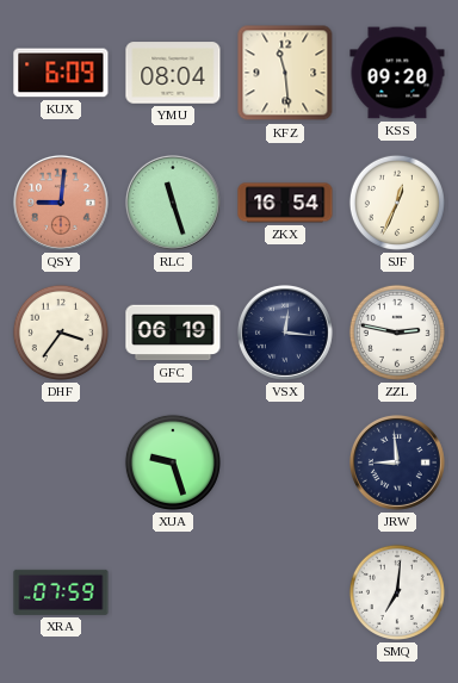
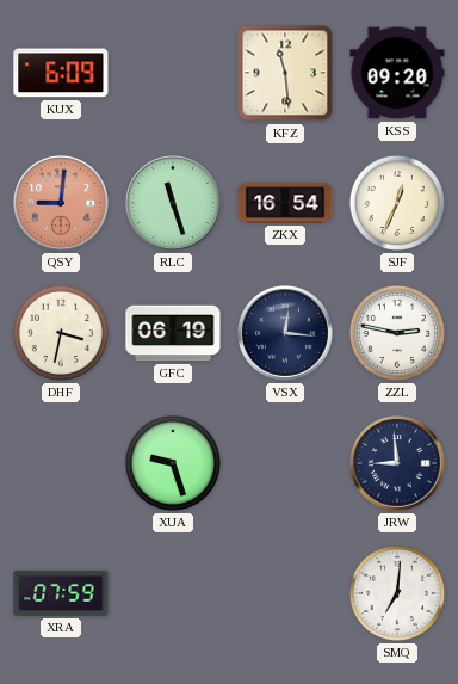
YMU: 08:04 -> none
DHF: 3:36 -> 3:32
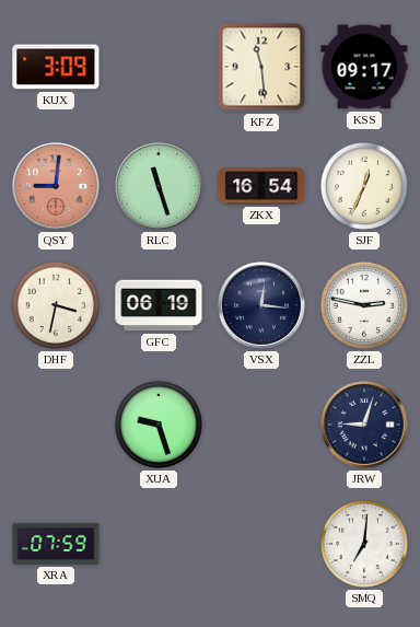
KUX: 6:09 -> 3:09
KSS: 09:20 -> 09:17
JRW: 8:59 -> 9:03
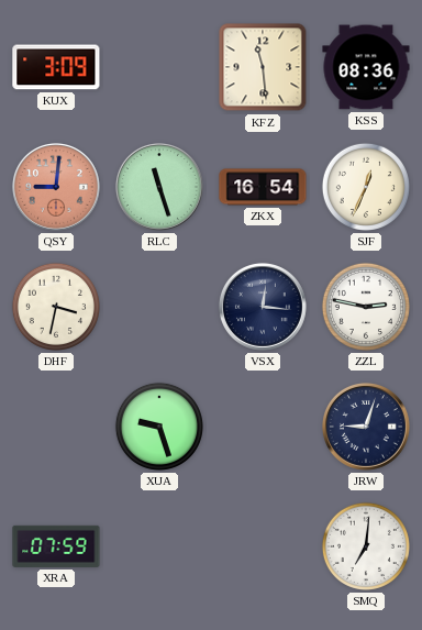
KSS: 09:17 -> 08:36
GFC: 06:19 -> none
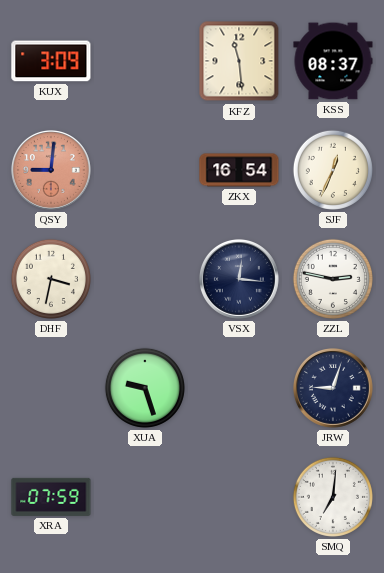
KSS: 08:36 -> 08:37
RLC: 11:27 -> none
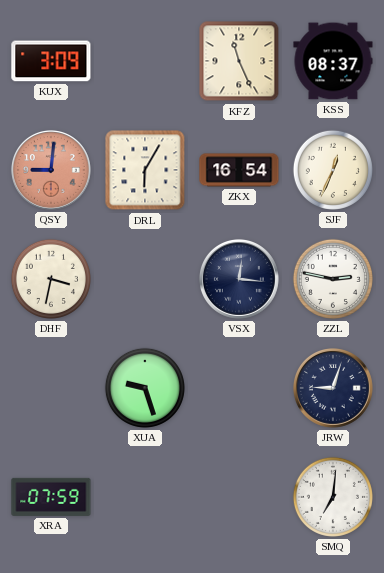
KFZ: 11:29 -> 11:26
DRL: none -> 6:05
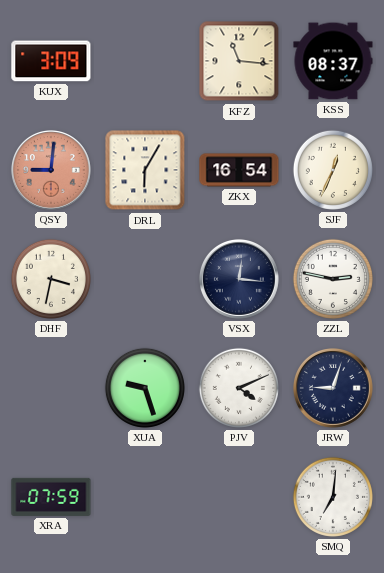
KFZ: 11:26 -> 11:16
PJV: none -> 4:11
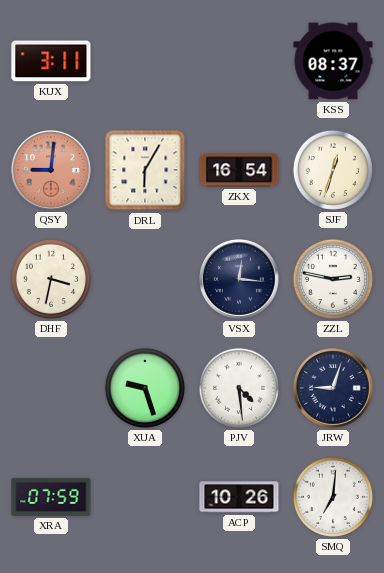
KUX: 3:09 -> 3:11
KFZ: 11:16 -> none
SJF: 12:34 -> 12:33
PJV: 4:11 -> 4:29
ACP: none -> 10:26
